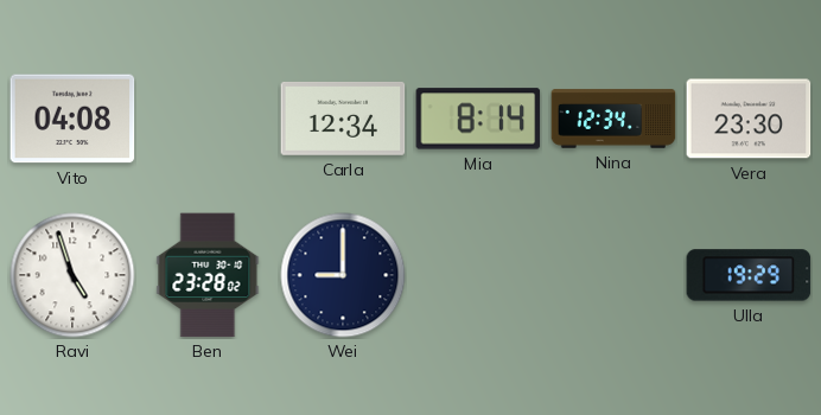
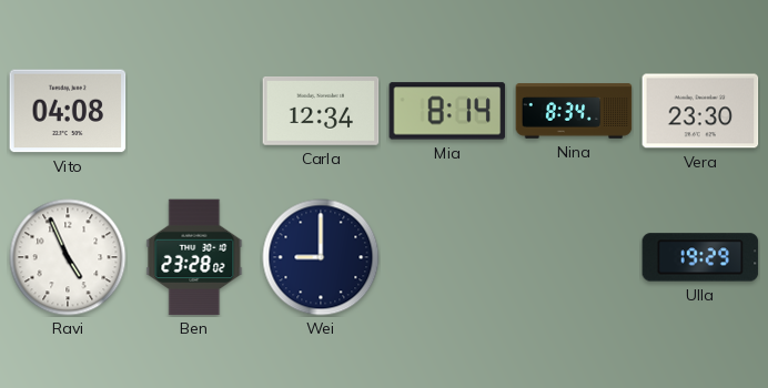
Nina: 12:34 -> 8:34
Ravi: 4:57 -> 4:56
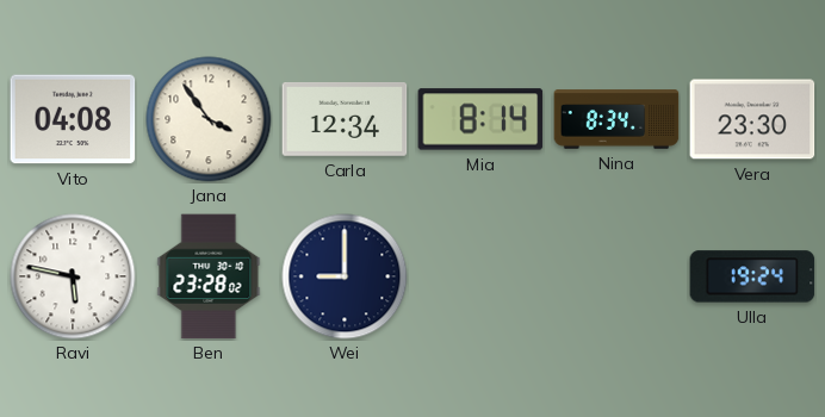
Jana: none -> 3:54
Ravi: 4:56 -> 5:47
Ulla: 19:29 -> 19:24
